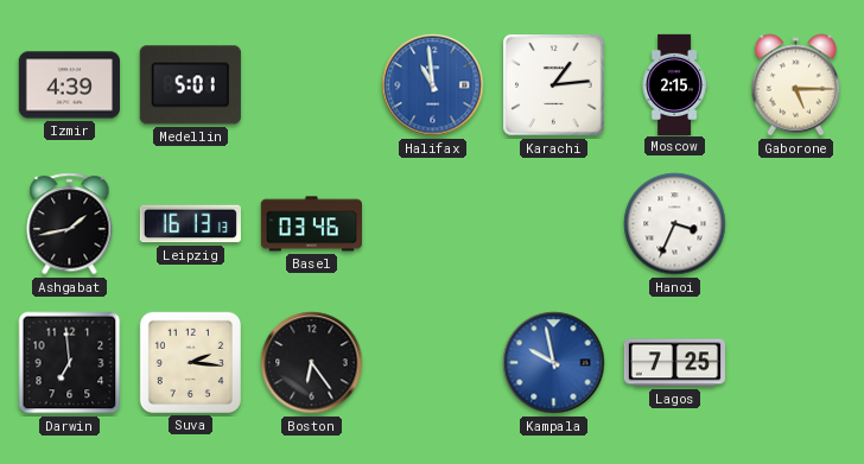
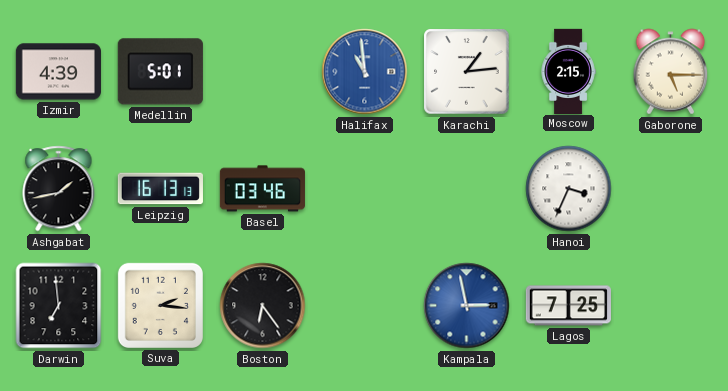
Kampala: 9:58 -> 2:58
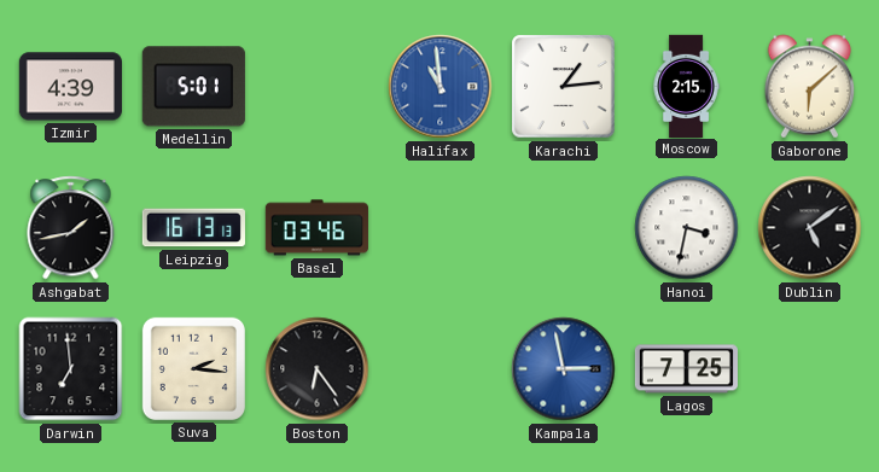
Gaborone: 5:15 -> 6:08
Hanoi: 3:34 -> 3:32
Dublin: none -> 5:09
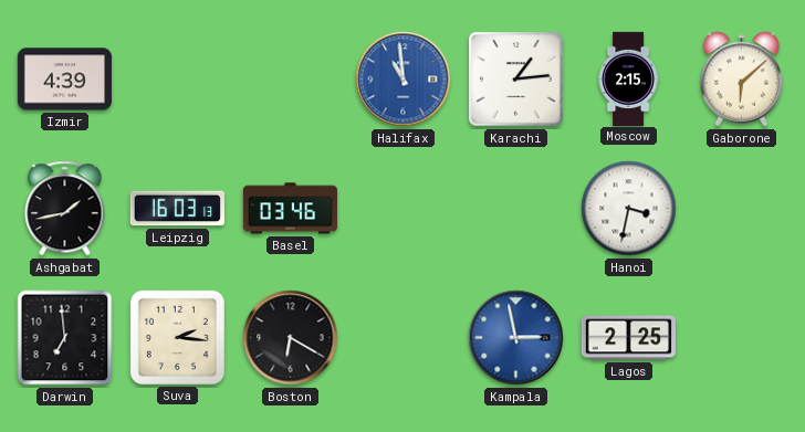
Medellin: 5:01 -> none
Leipzig: 16:13 -> 16:03
Dublin: 5:09 -> none
Boston: 6:24 -> 6:20
Lagos: 7:25 -> 2:25
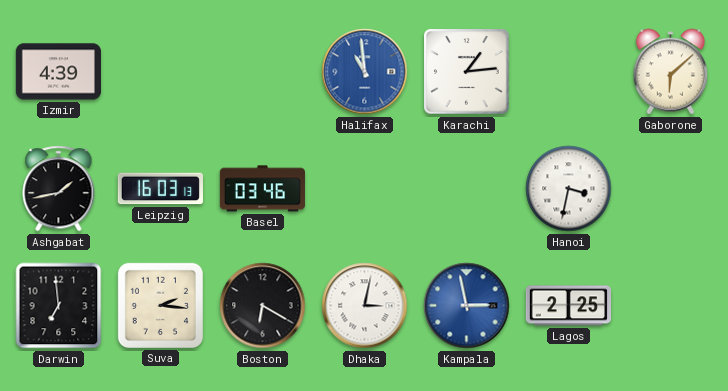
Moscow: 2:15 -> none
Dhaka: none -> 3:02
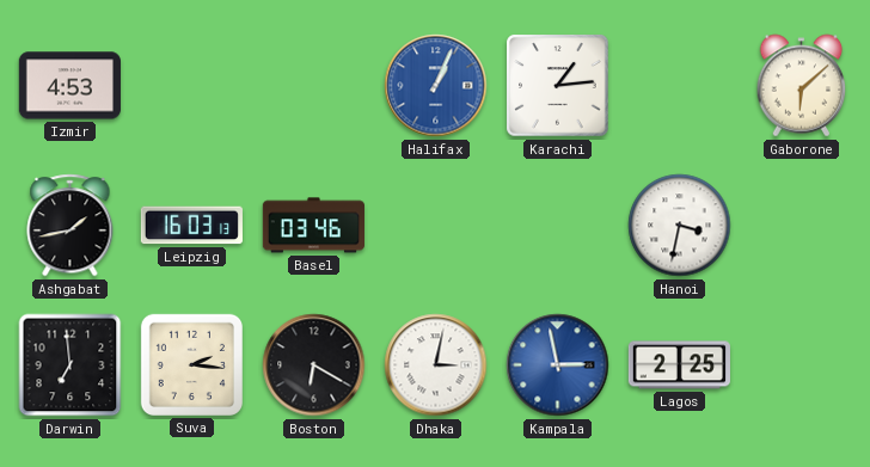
Izmir: 4:39 -> 4:53
Halifax: 10:59 -> 1:04
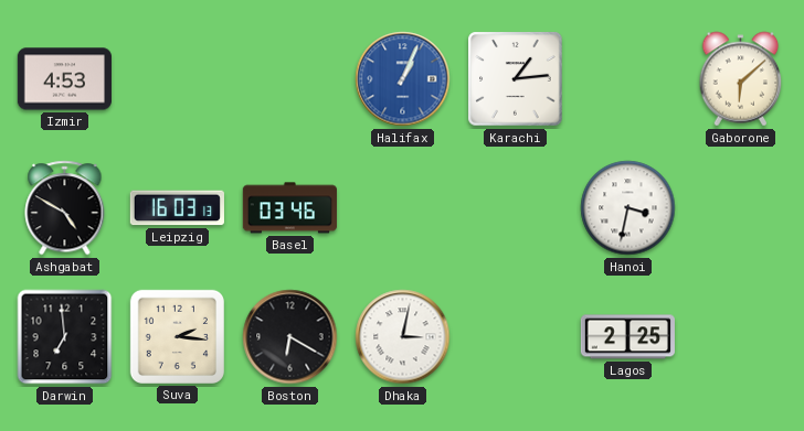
Ashgabat: 1:43 -> 4:50
Kampala: 2:58 -> none
